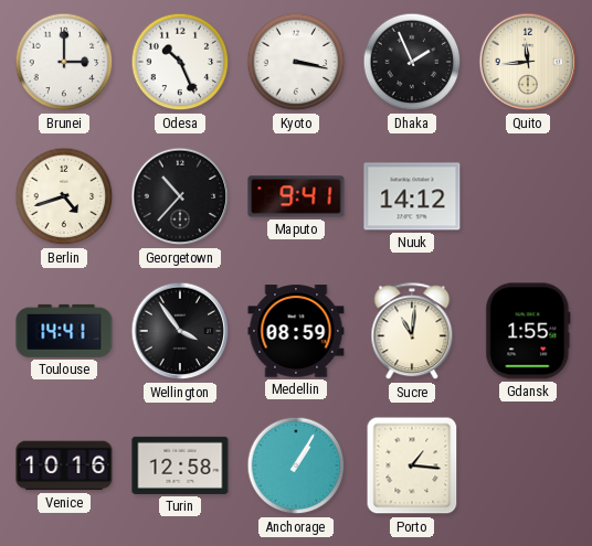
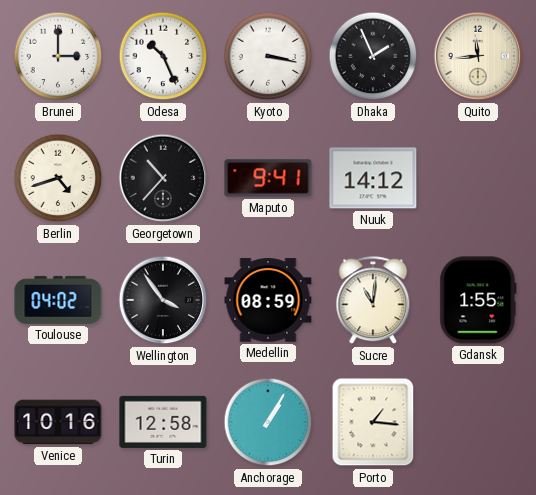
Toulouse: 14:41 -> 04:02
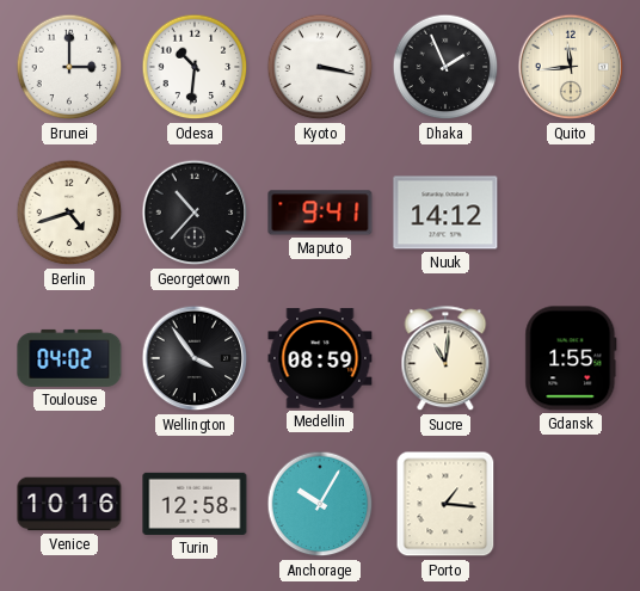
Odesa: 10:26 -> 10:31
Anchorage: 1:05 -> 10:05
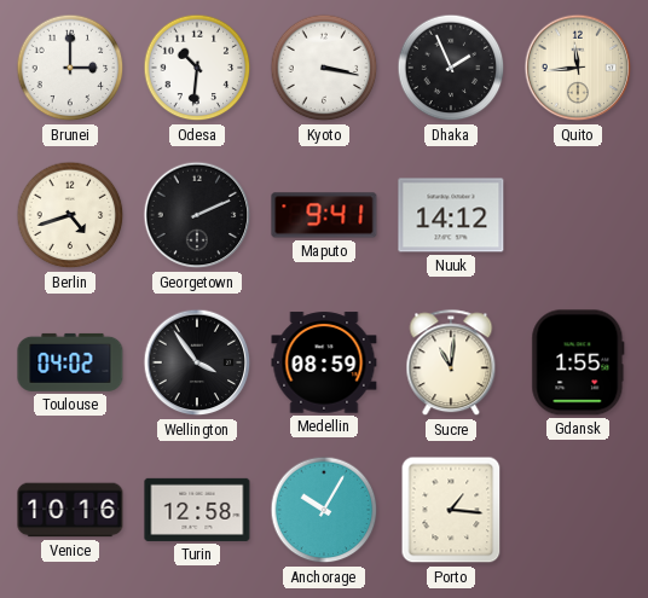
Georgetown: 10:37 -> 2:11
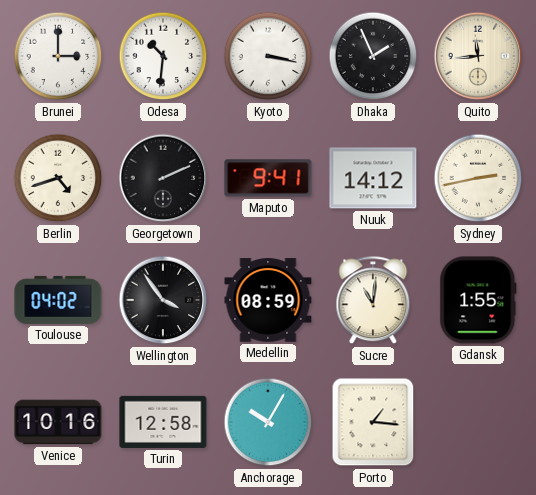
Sydney: none -> 2:43
